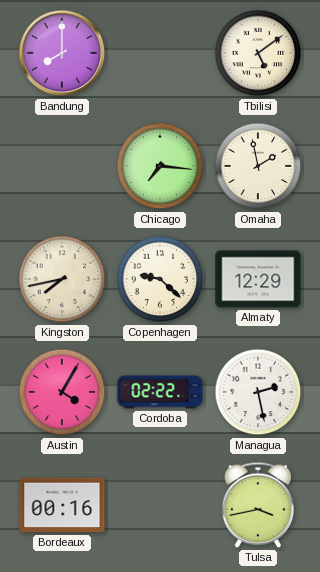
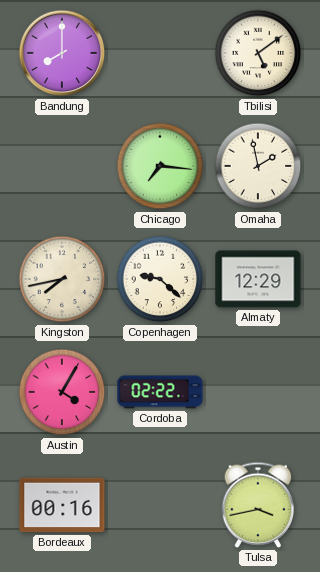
Managua: 2:28 -> none
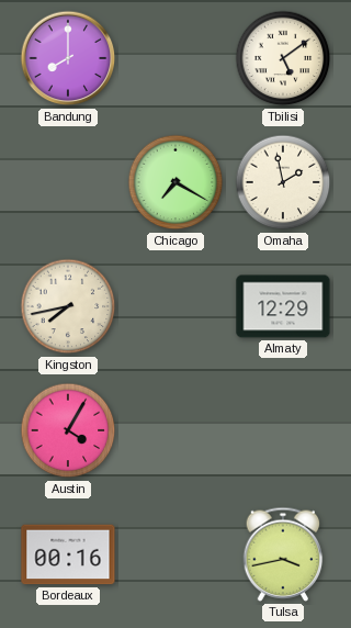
Chicago: 7:16 -> 7:20
Copenhagen: 9:22 -> none
Cordoba: 02:22 -> none
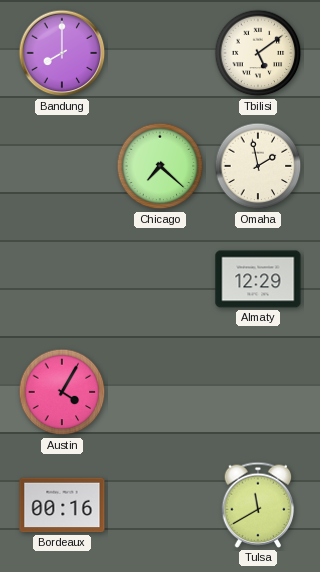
Chicago: 7:20 -> 7:22
Kingston: 7:43 -> none
Tulsa: 3:43 -> 11:40
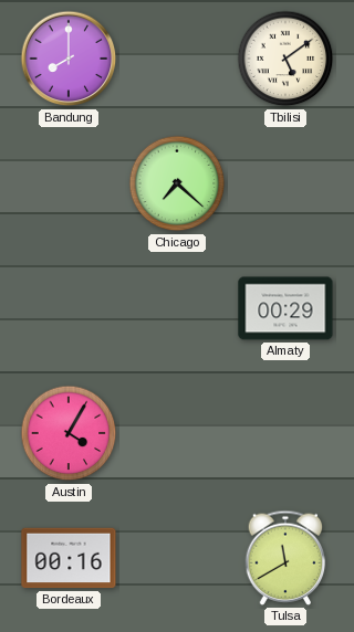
Omaha: 1:58 -> none
Almaty: 12:29 -> 00:29
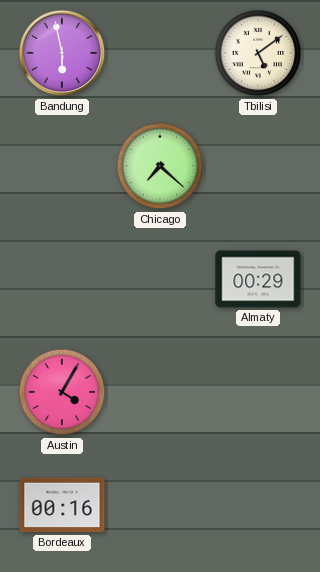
Bandung: 8:00 -> 5:58
Tulsa: 11:40 -> none
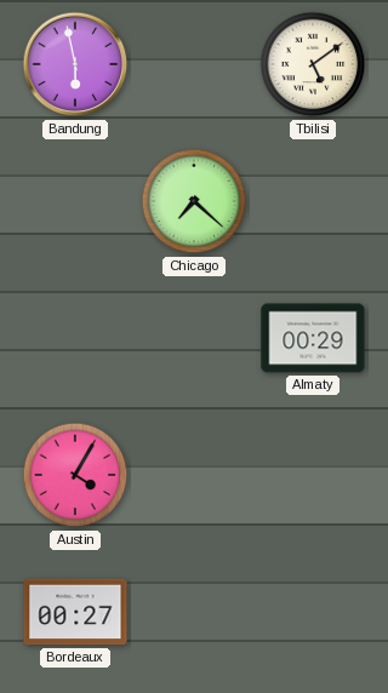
Bordeaux: 00:16 -> 00:27
